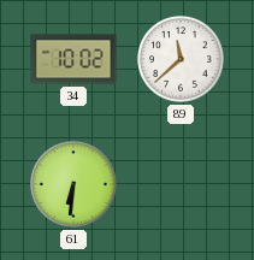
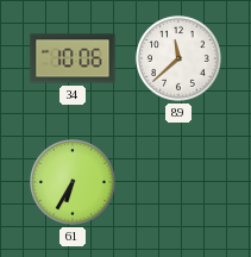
34: 10:02 -> 10:06
61: 6:31 -> 6:35
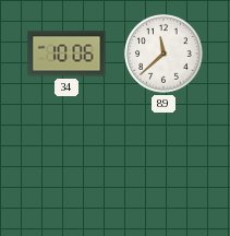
61: 6:35 -> none
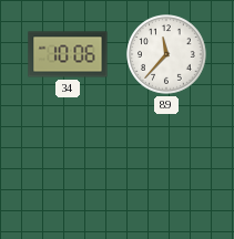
89: 11:38 -> 11:37
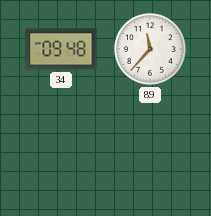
34: 10:06 -> 09:48
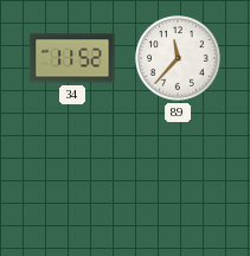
34: 09:48 -> 11:52
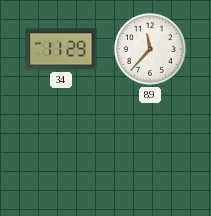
34: 11:52 -> 11:29
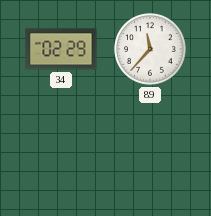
34: 11:29 -> 02:29
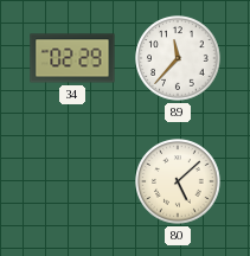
80: none -> 5:08
